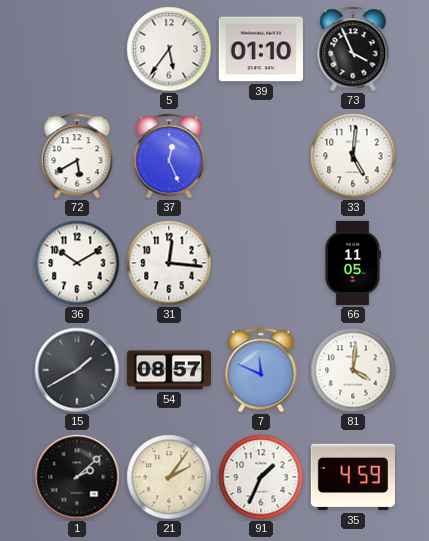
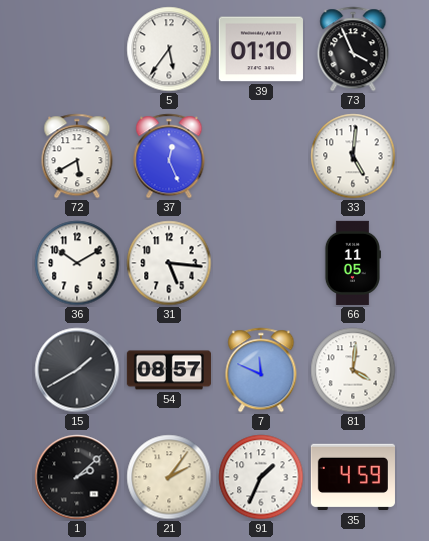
31: 12:16 -> 5:16
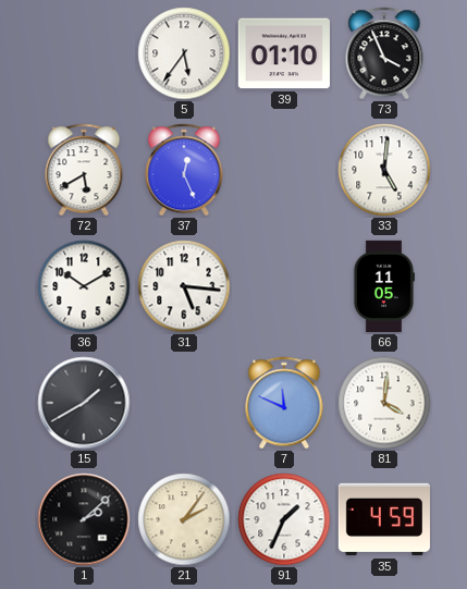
54: 08:57 -> none
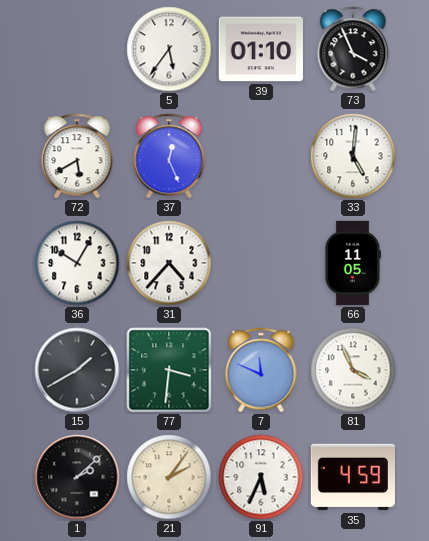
36: 10:10 -> 10:05
31: 5:16 -> 4:37
77: none -> 3:31
81: 4:01 -> 3:56
91: 1:34 -> 5:34
